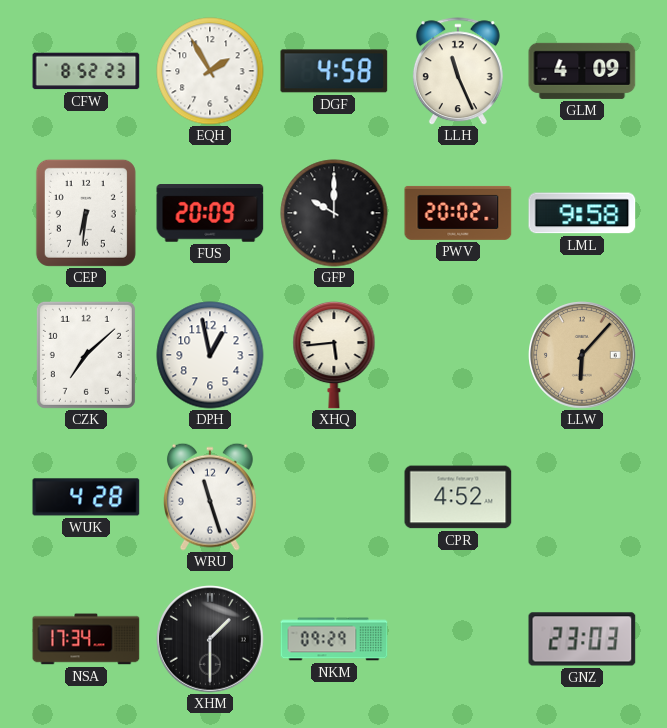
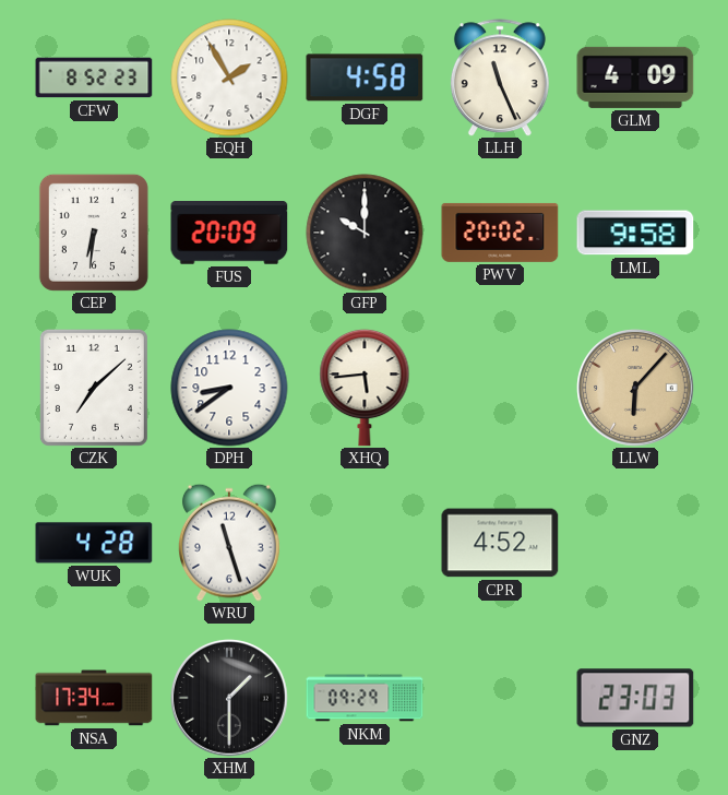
DPH: 12:58 -> 8:39
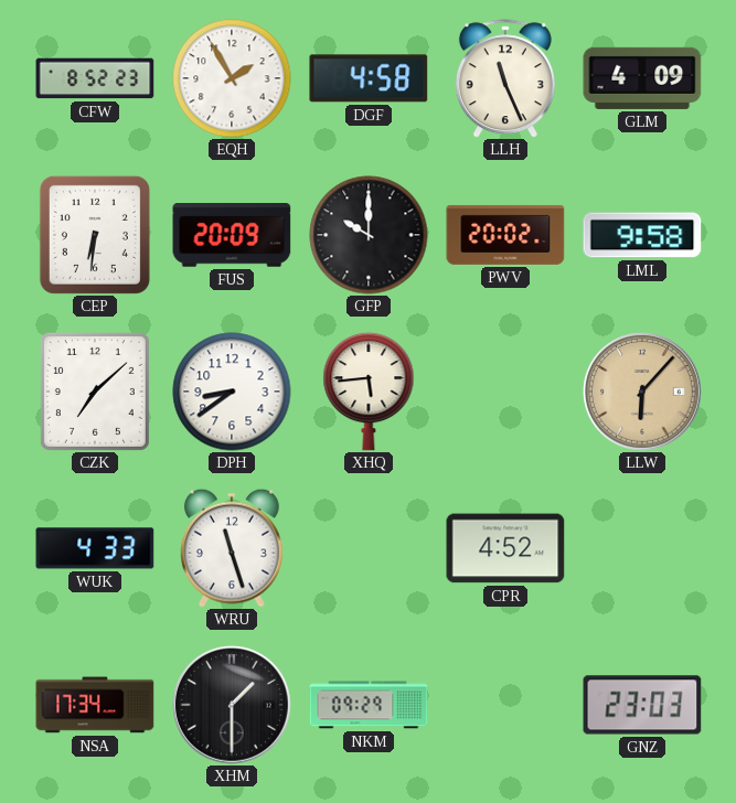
WUK: 4:28 -> 4:33
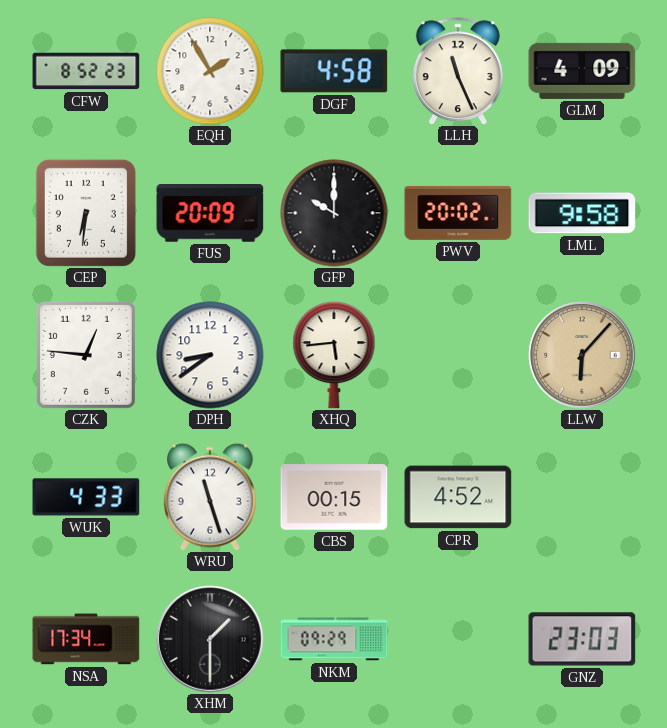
CZK: 7:08 -> 12:46
CBS: none -> 00:15
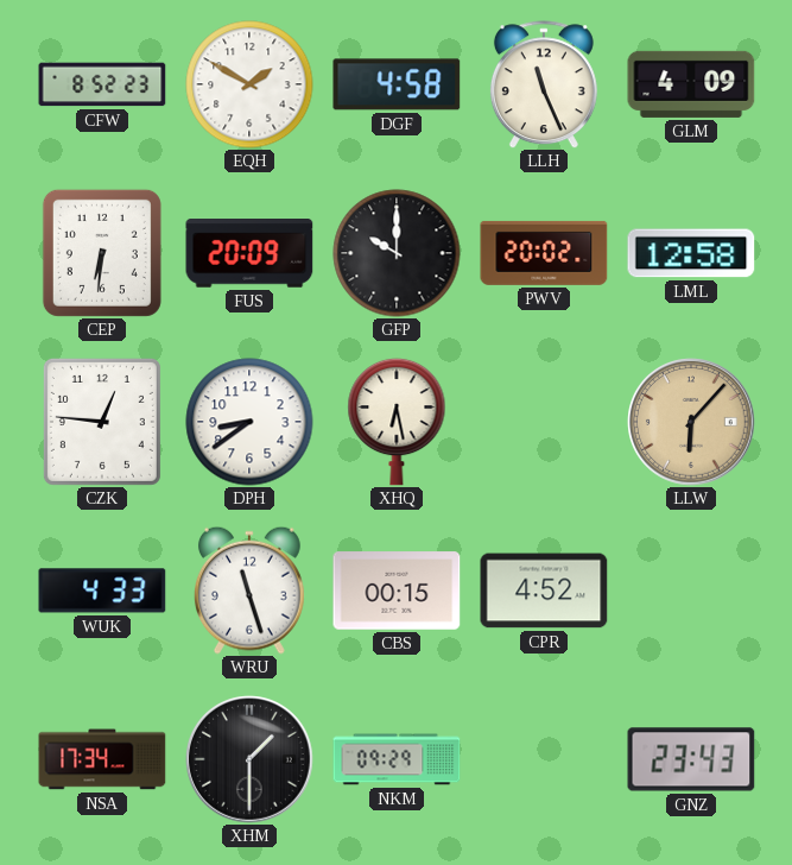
EQH: 1:55 -> 1:50
LML: 9:58 -> 12:58
XHQ: 5:44 -> 6:28
GNZ: 23:03 -> 23:43
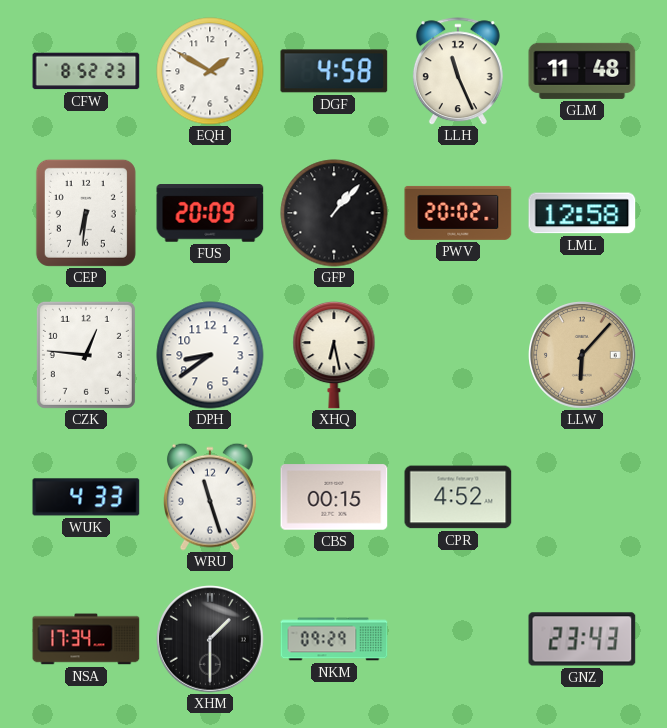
GLM: 4:09 -> 11:48
GFP: 10:00 -> 1:07
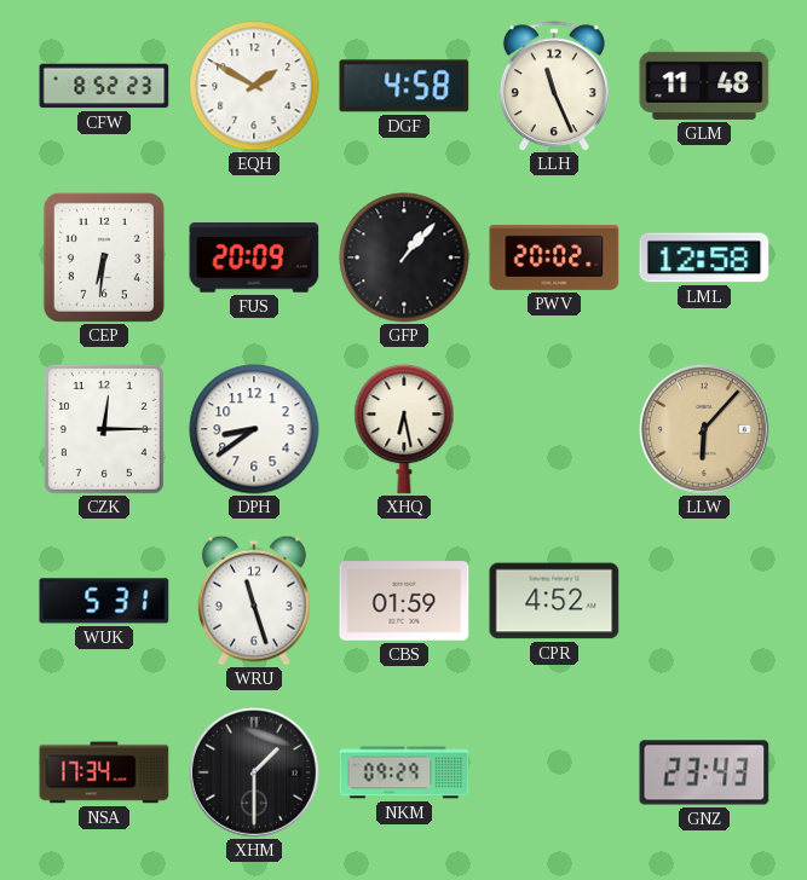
CZK: 12:46 -> 12:15
WUK: 4:33 -> 5:31
CBS: 00:15 -> 01:59
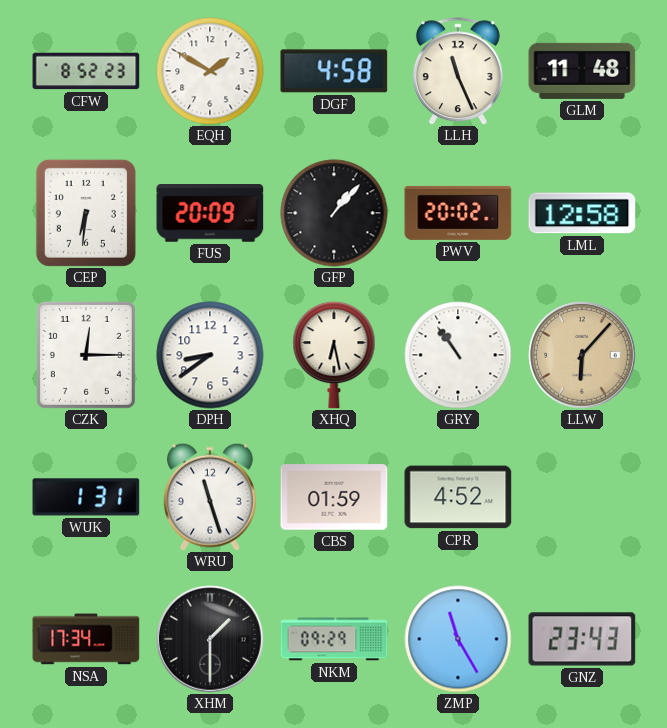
GRY: none -> 10:54
WUK: 5:31 -> 1:31
ZMP: none -> 11:25
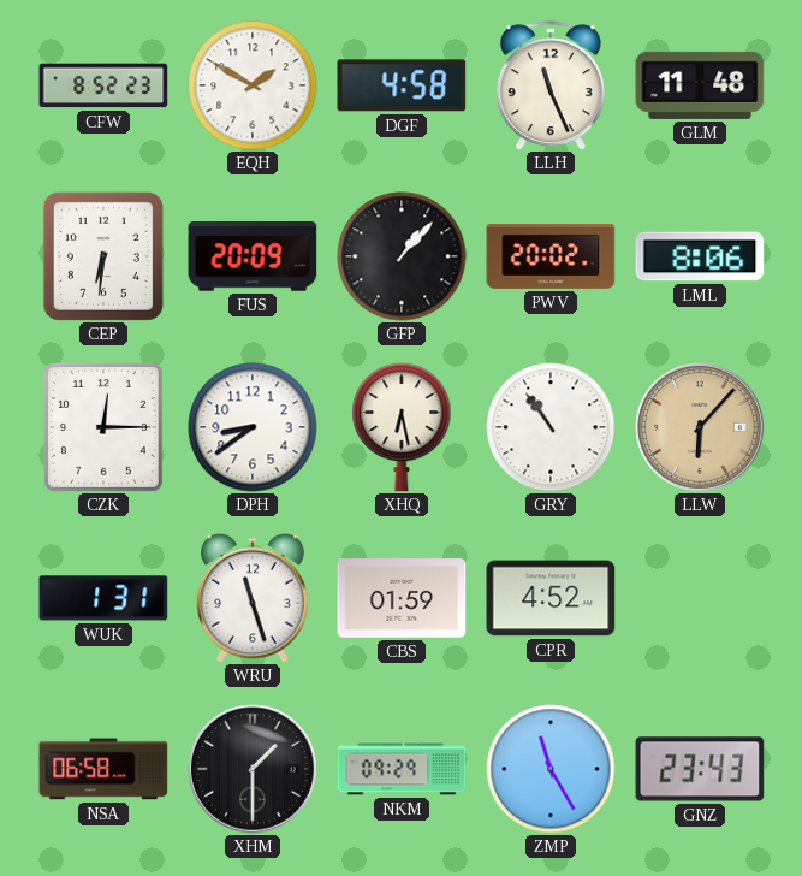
LML: 12:58 -> 8:06
NSA: 17:34 -> 06:58
